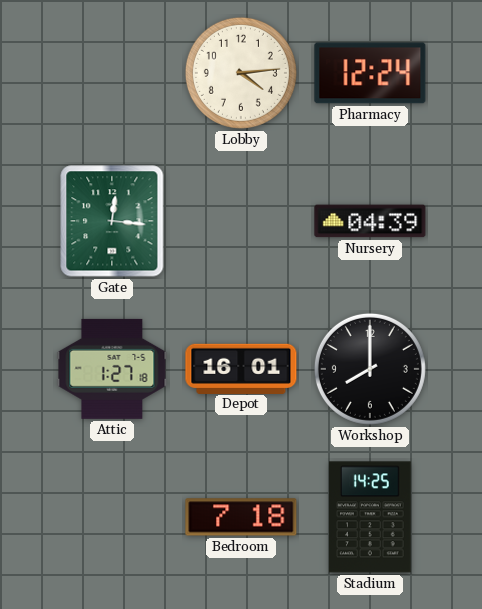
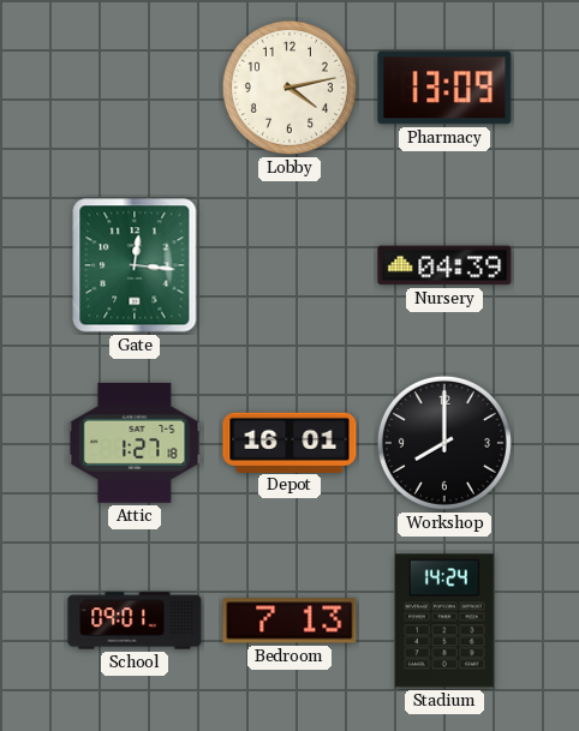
Lobby: 4:14 -> 4:13
Pharmacy: 12:24 -> 13:09
School: none -> 09:01
Bedroom: 7:18 -> 7:13
Stadium: 14:25 -> 14:24
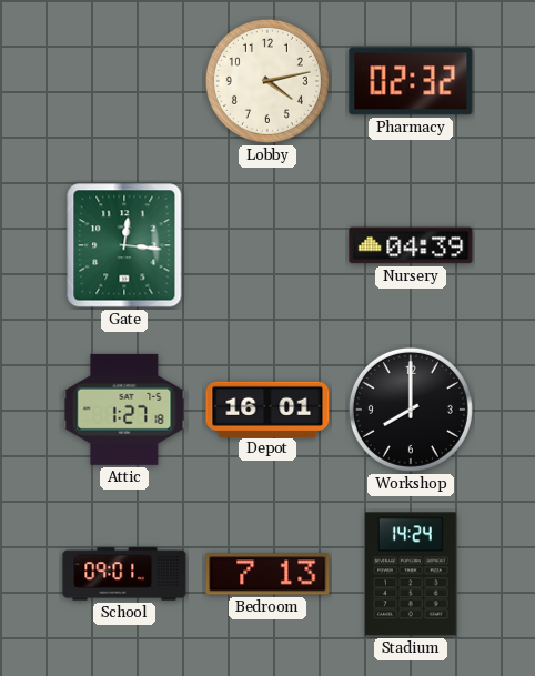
Pharmacy: 13:09 -> 02:32
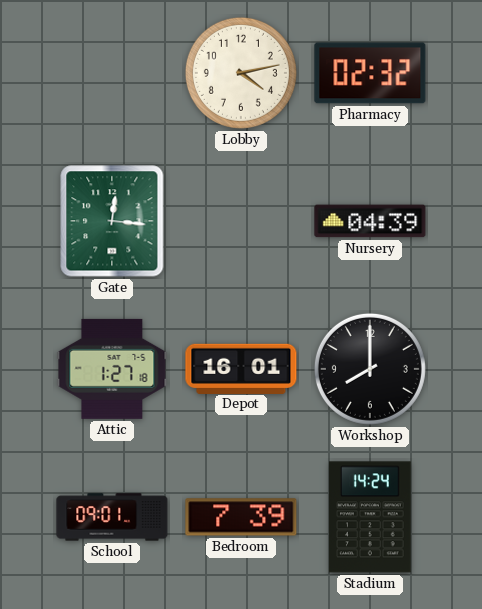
Bedroom: 7:13 -> 7:39
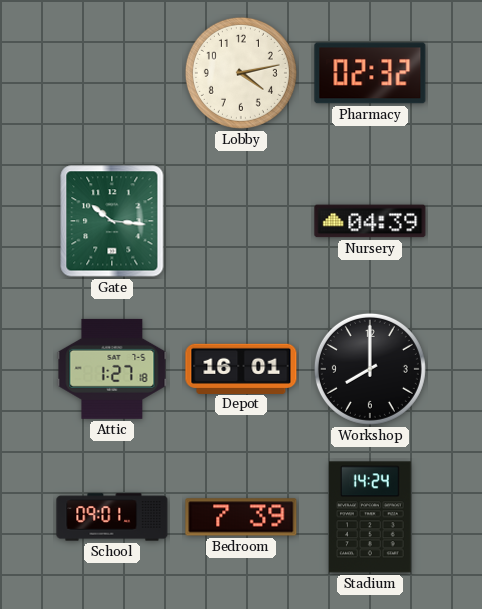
Gate: 12:16 -> 10:16
